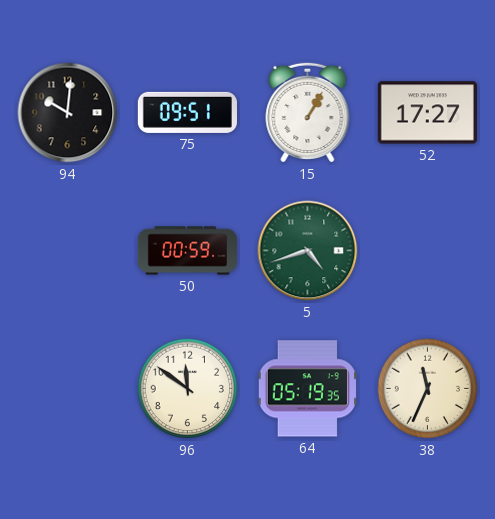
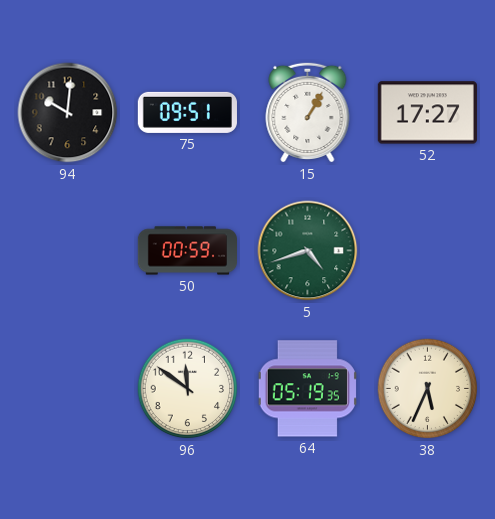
38: 11:34 -> 5:34
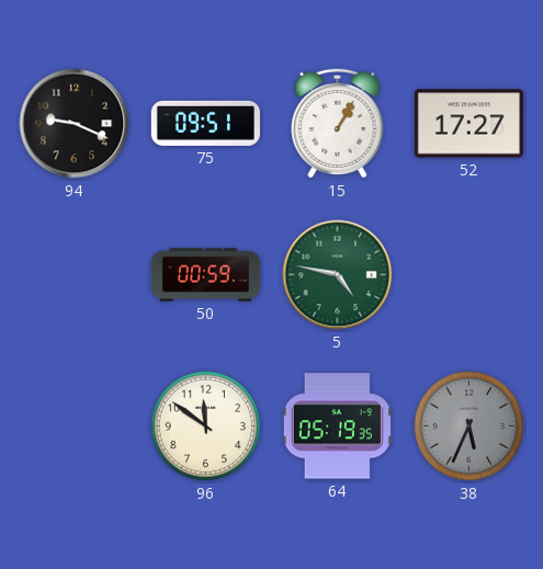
94: 10:01 -> 9:19
5: 4:42 -> 4:47
38 dial: cream -> grey
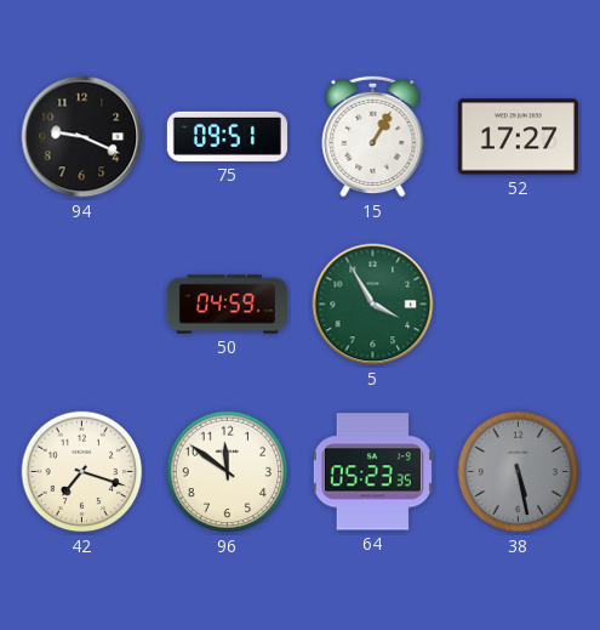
50: 00:59 -> 04:59
5: 4:47 -> 3:55
42: none -> 7:18
64: 05:19 -> 05:23
38: 5:34 -> 5:28
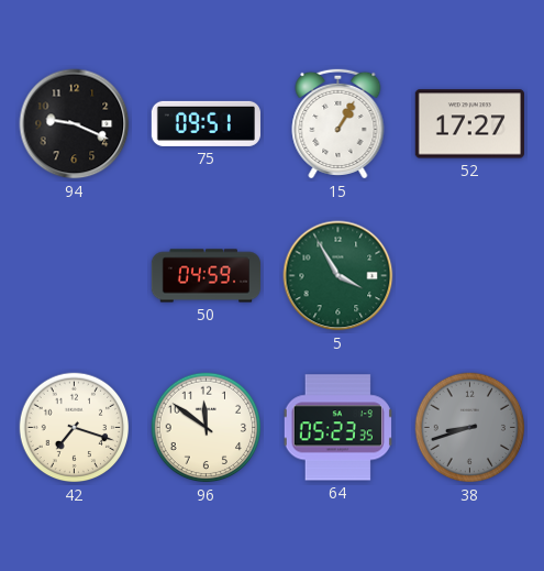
38: 5:28 -> 8:42
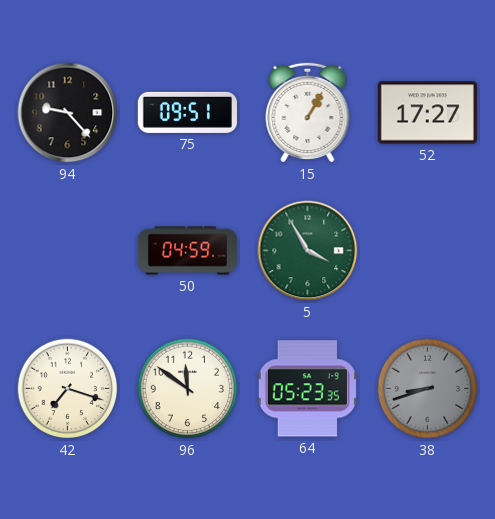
94: 9:19 -> 9:23
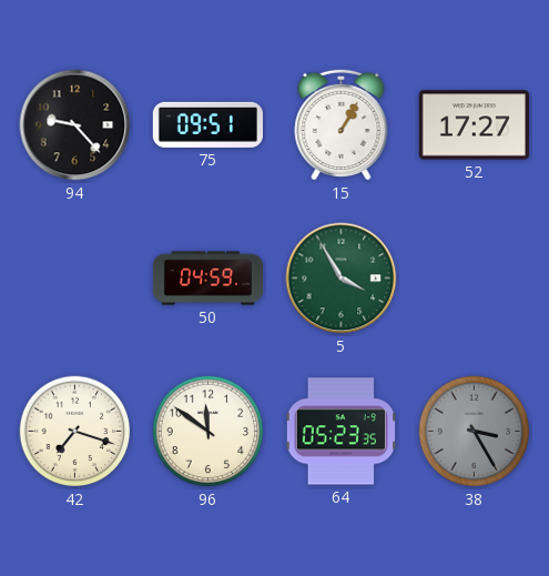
38: 8:42 -> 3:25
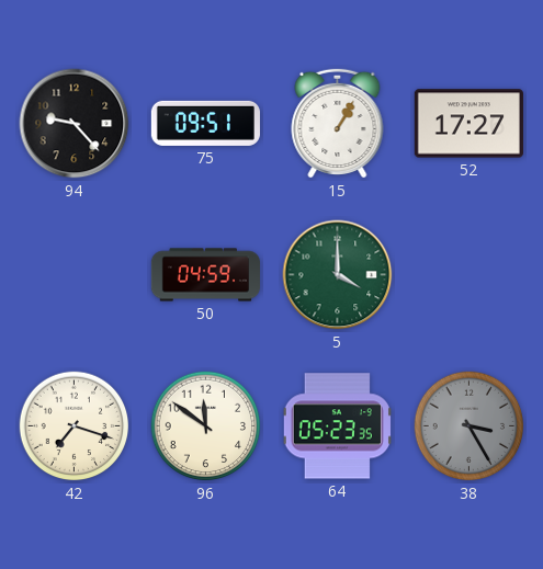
5: 3:55 -> 4:00
